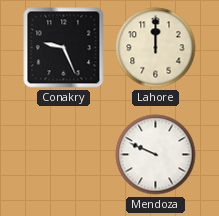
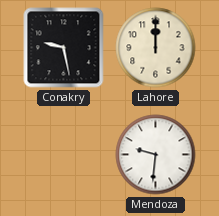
Conakry: 9:26 -> 9:28
Mendoza: 9:49 -> 9:31
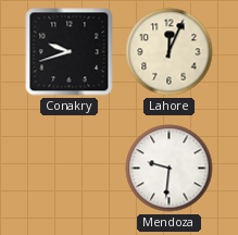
Conakry: 9:28 -> 9:42
Lahore: 12:00 -> 12:04
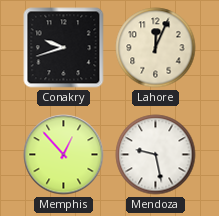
Memphis: none -> 12:53
Mendoza: 9:31 -> 9:28
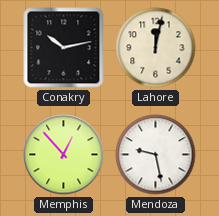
Conakry: 9:42 -> 10:13
Lahore: 12:04 -> 12:02
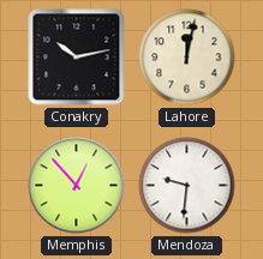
Mendoza: 9:28 -> 9:31
